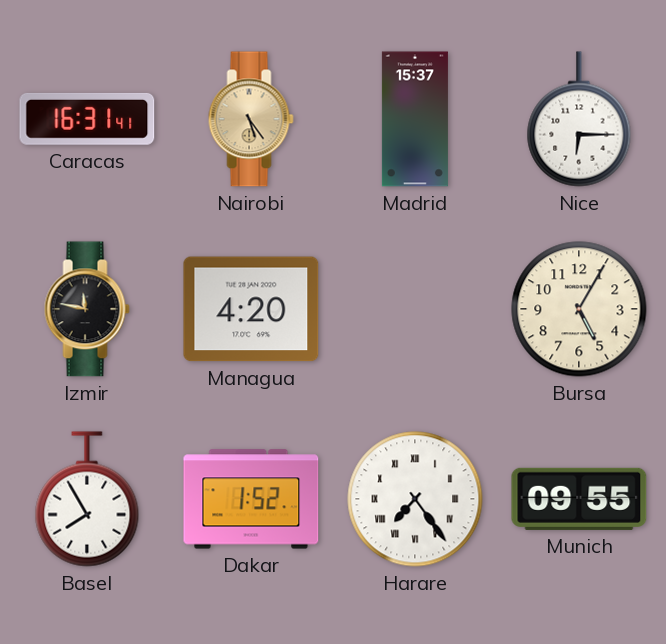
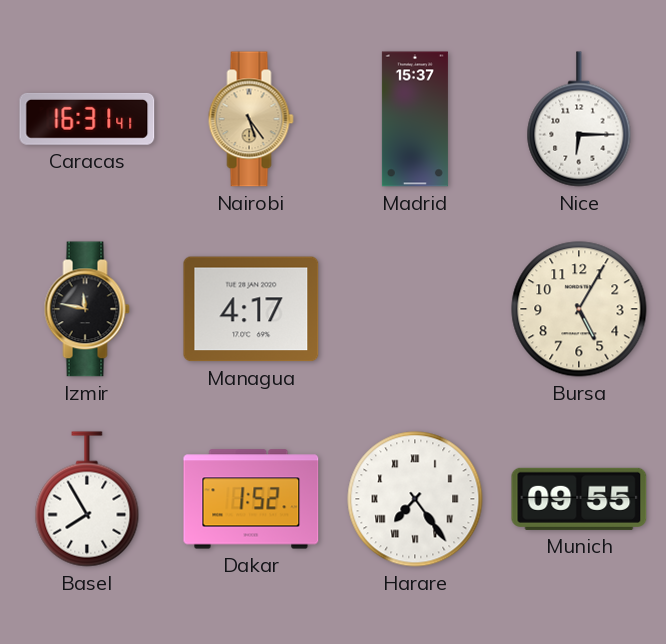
Managua: 4:20 -> 4:17
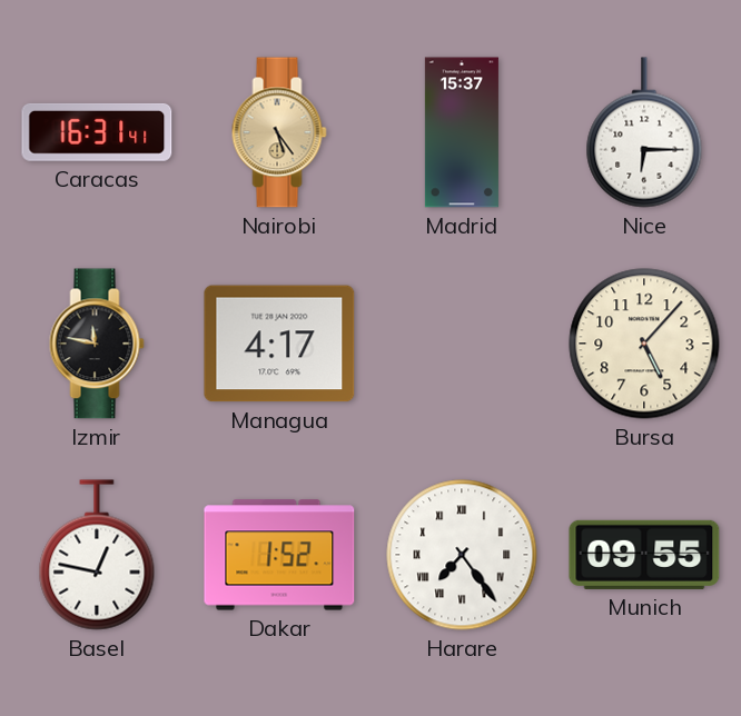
Bursa: 5:05 -> 5:07
Basel: 7:55 -> 12:47
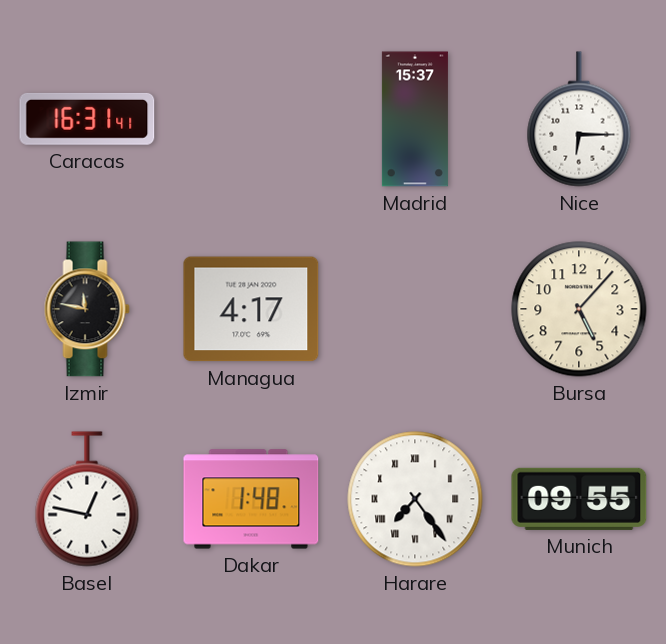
Nairobi: 5:24 -> none
Dakar: 1:52 -> 1:48
